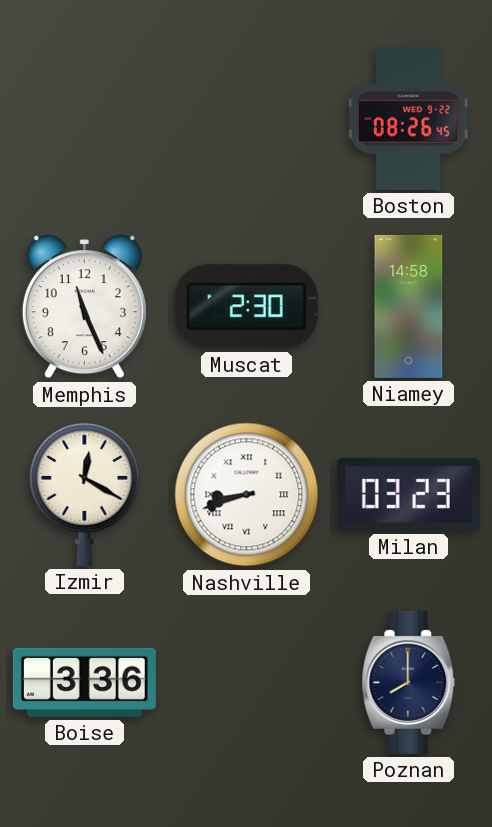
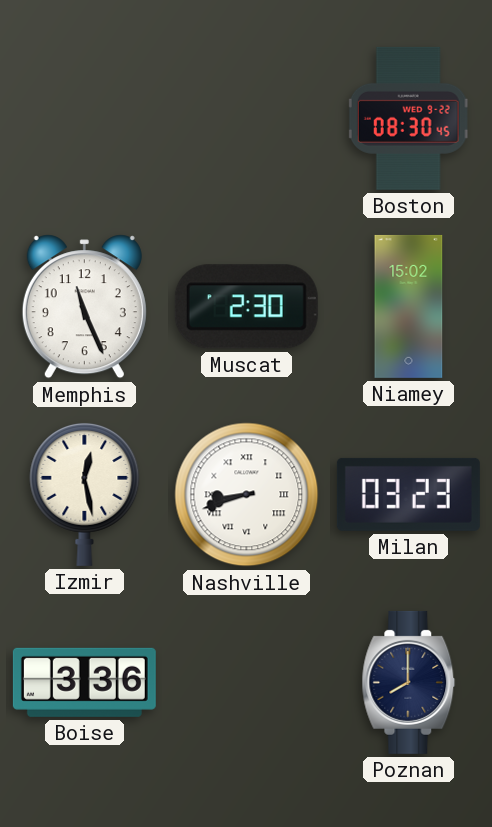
Boston: 08:26 -> 08:30
Niamey: 14:58 -> 15:02
Izmir: 12:20 -> 12:28
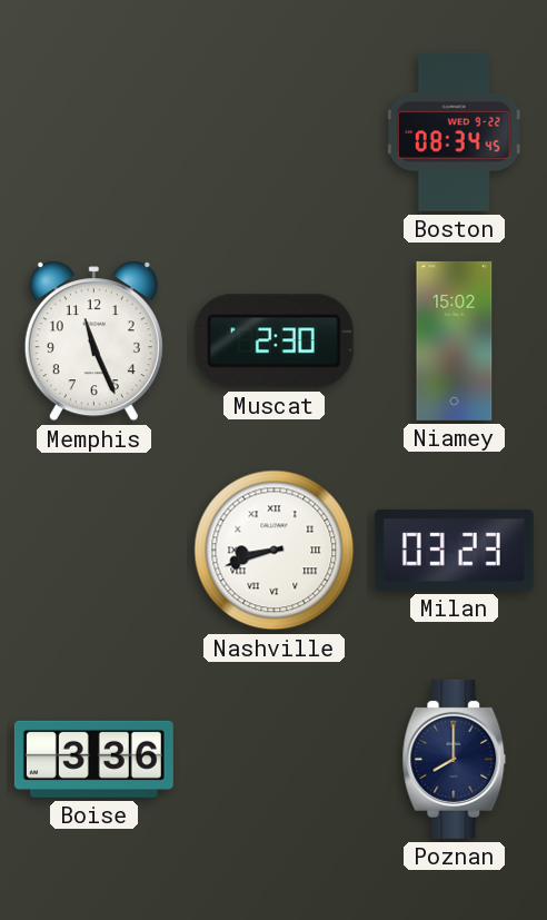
Boston: 08:30 -> 08:34
Izmir: 12:28 -> none
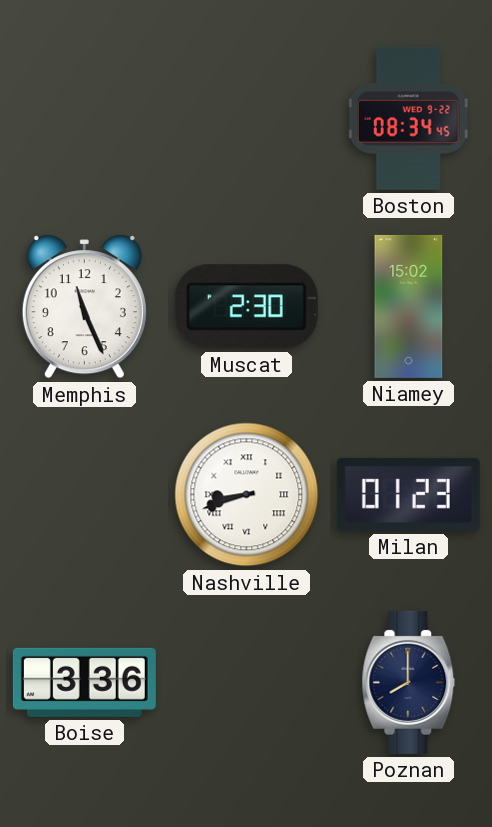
Milan: 03:23 -> 01:23
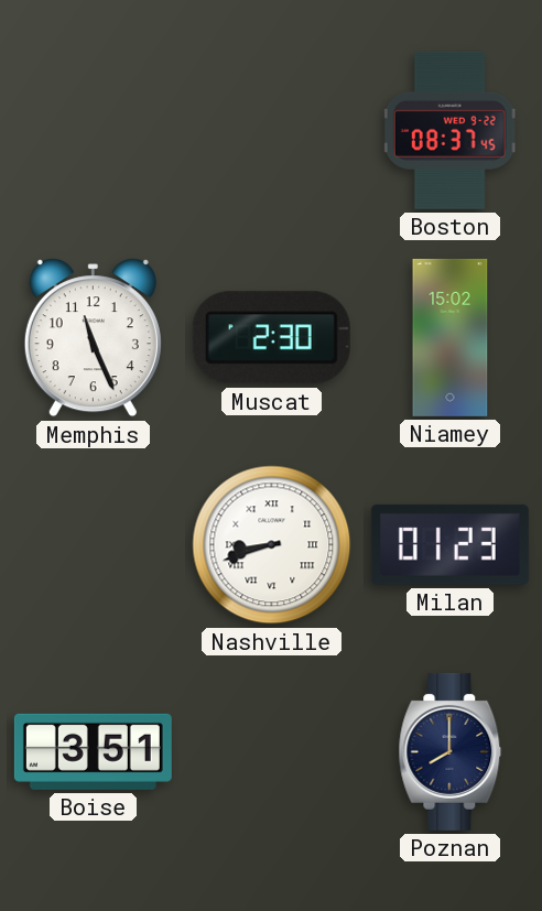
Boston: 08:34 -> 08:37
Boise: 3:36 -> 3:51
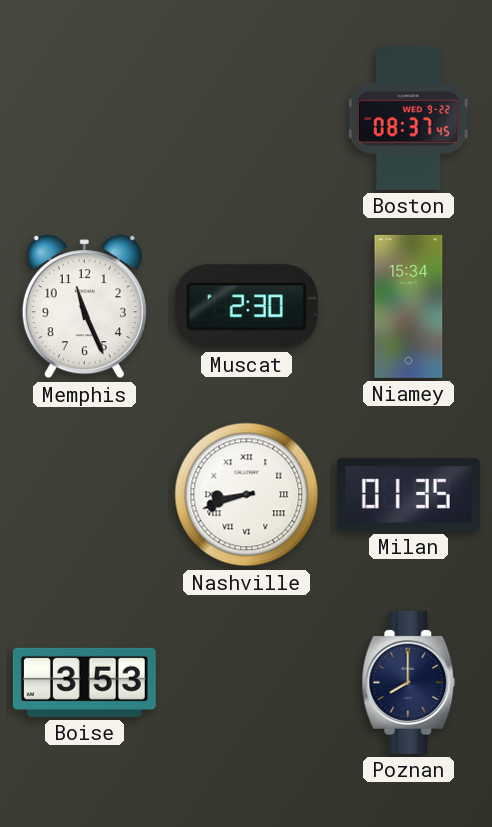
Niamey: 15:02 -> 15:34
Milan: 01:23 -> 01:35
Boise: 3:51 -> 3:53
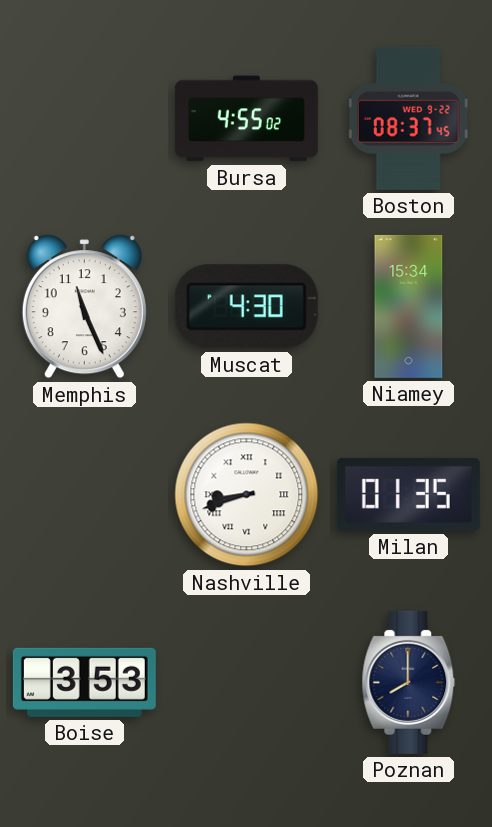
Bursa: none -> 4:55
Muscat: 2:30 -> 4:30
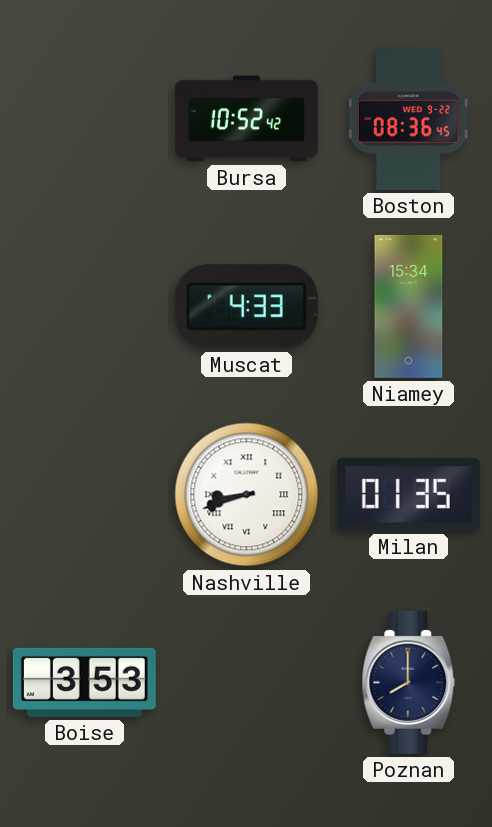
Bursa: 4:55 -> 10:52
Boston: 08:37 -> 08:36
Memphis: 11:26 -> none
Muscat: 4:30 -> 4:33
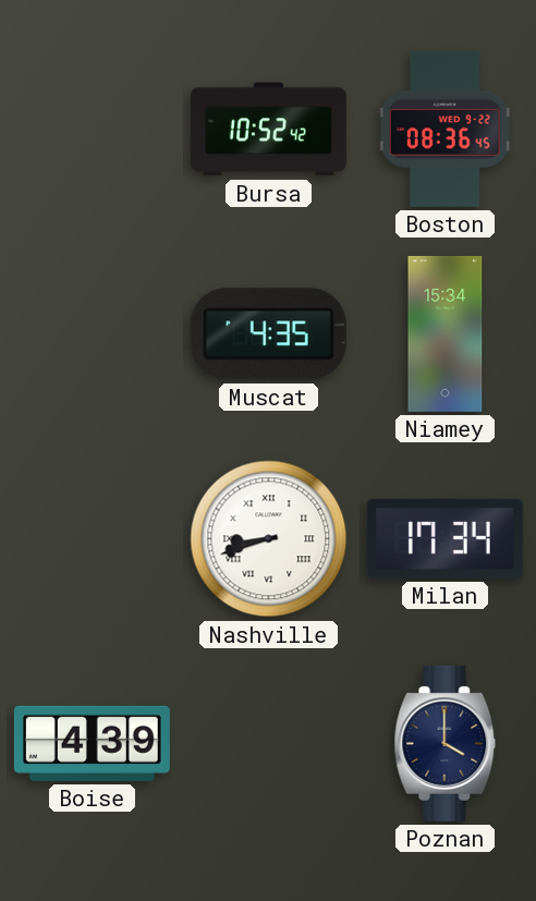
Muscat: 4:33 -> 4:35
Milan: 01:35 -> 17:34
Boise: 3:53 -> 4:39
Poznan: 8:00 -> 4:00
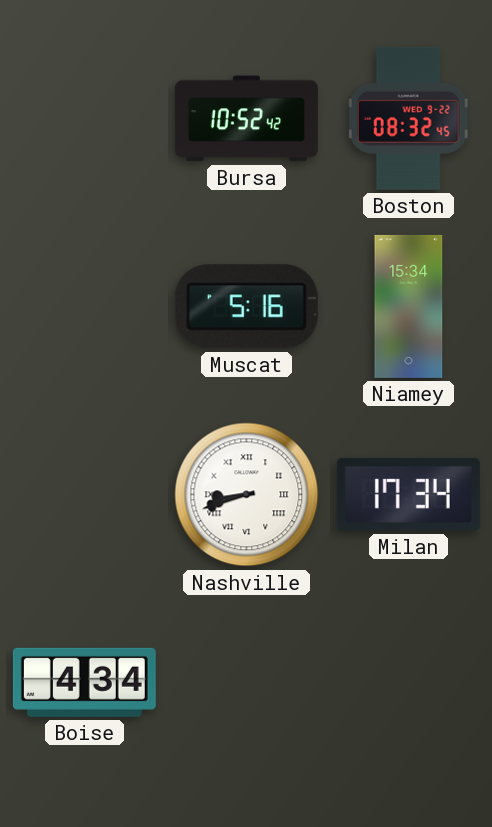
Boston: 08:36 -> 08:32
Muscat: 4:35 -> 5:16
Boise: 4:39 -> 4:34
Poznan: 4:00 -> none
